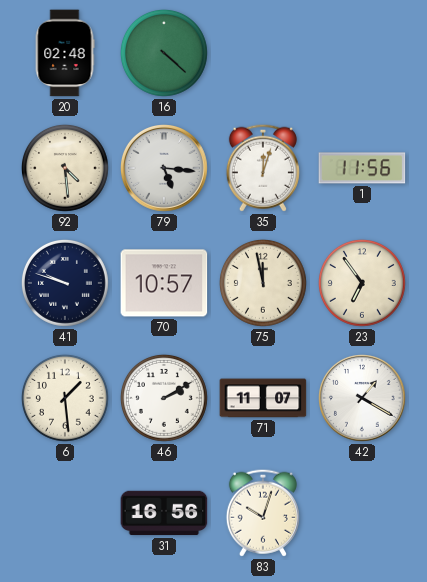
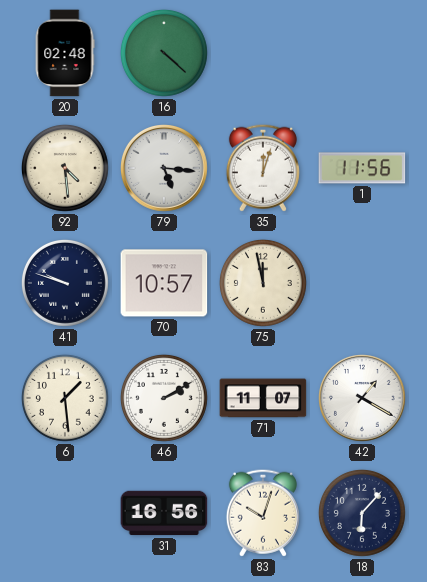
23: 6:54 -> none
18: none -> 6:07
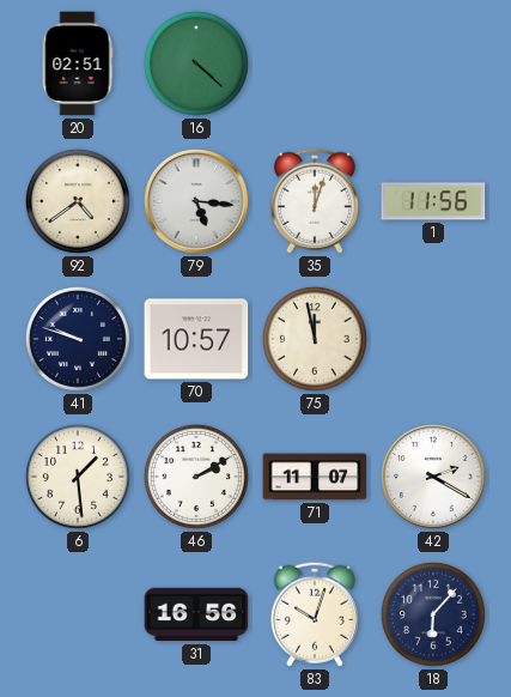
20: 02:48 -> 02:51
92: 4:29 -> 4:39
42: 1:20 -> 2:20
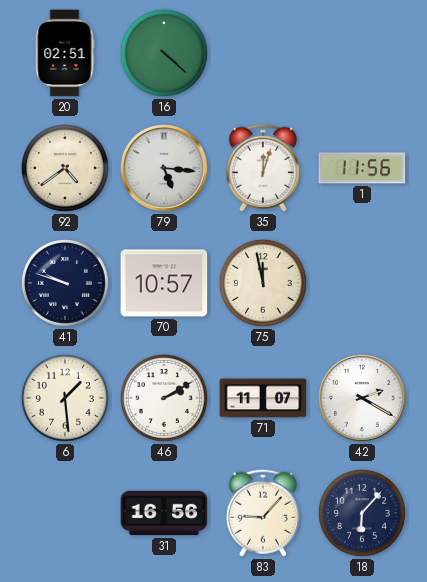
83: 10:03 -> 9:07
